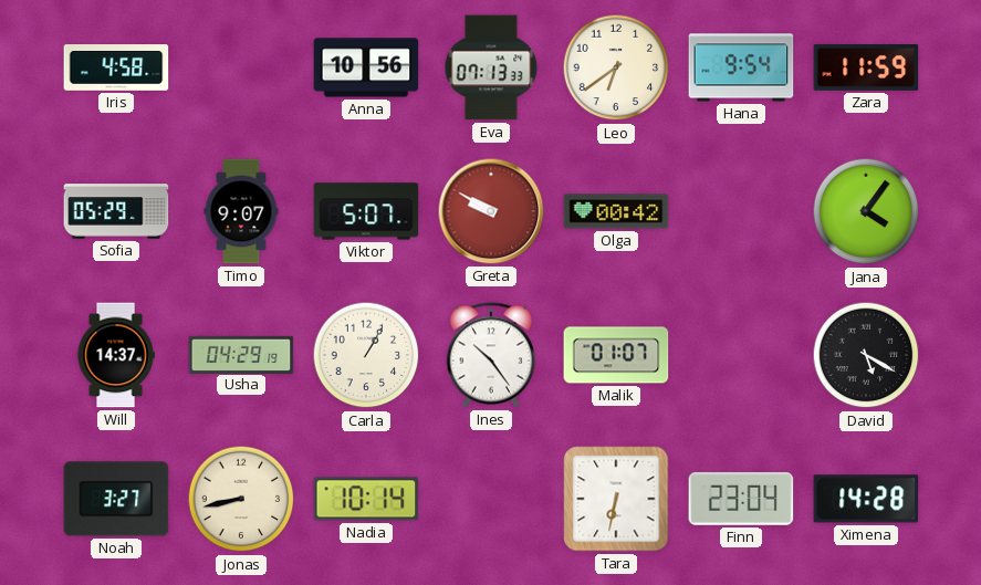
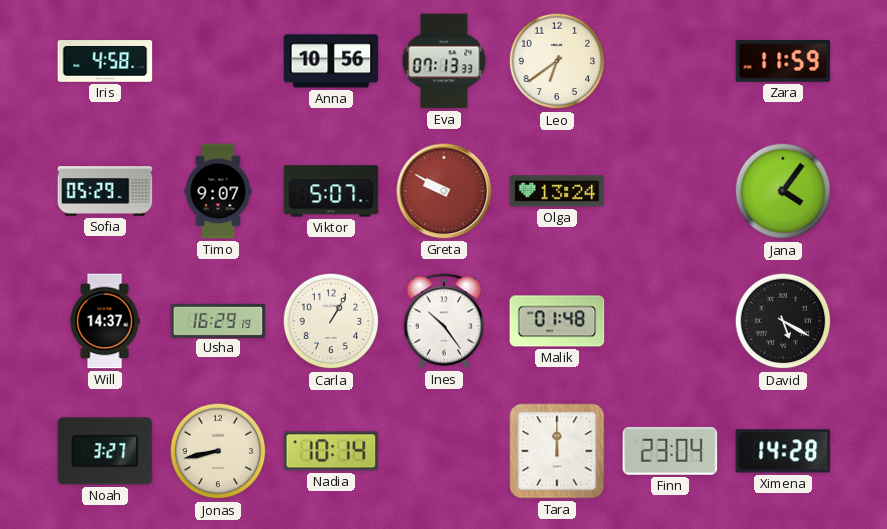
Hana: 9:54 -> none
Olga: 00:42 -> 13:24
Usha: 04:29 -> 16:29
Malik: 01:07 -> 01:48
Tara: 6:32 -> 12:00
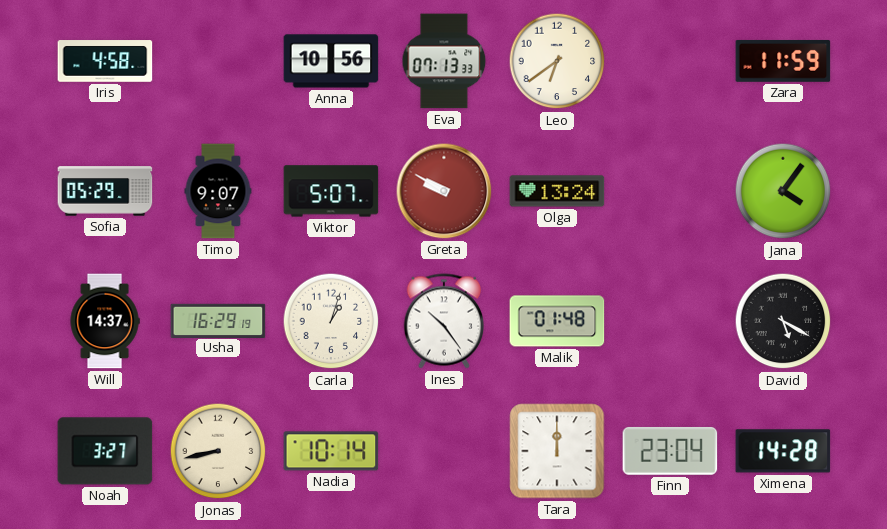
Carla: 1:05 -> 1:03
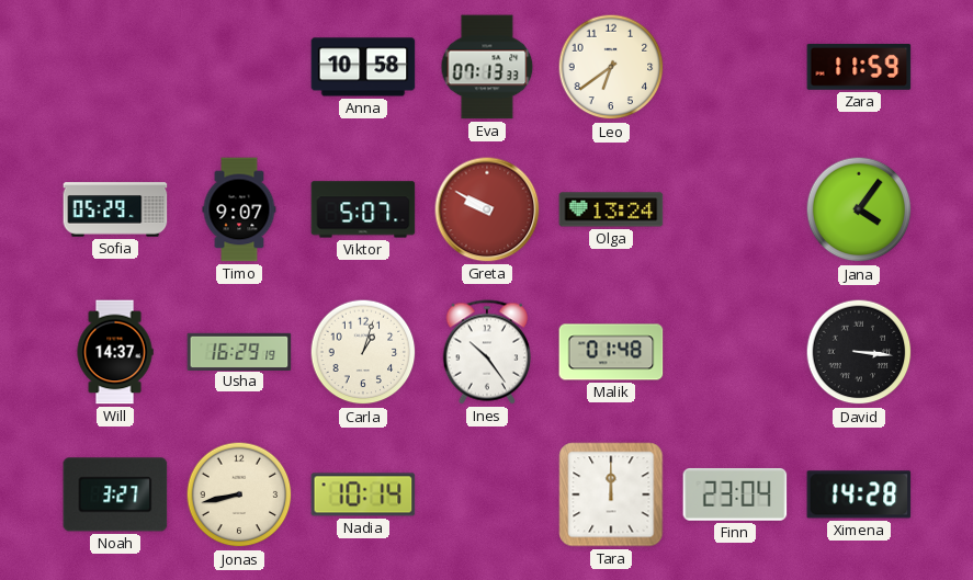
Iris: 4:58 -> none
Anna: 10:56 -> 10:58
David: 5:20 -> 3:16
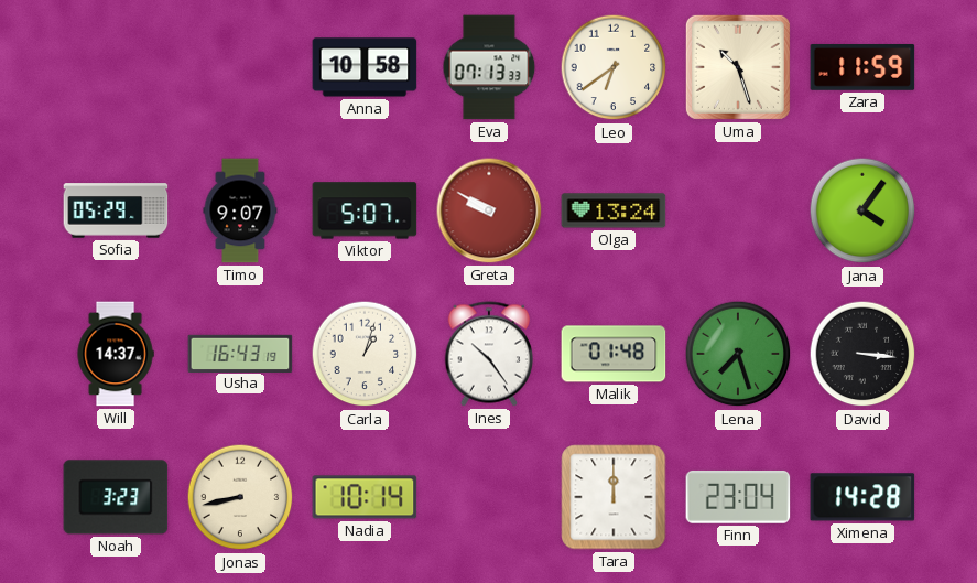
Uma: none -> 10:27
Usha: 16:29 -> 16:43
Lena: none -> 7:27
Noah: 3:27 -> 3:23
